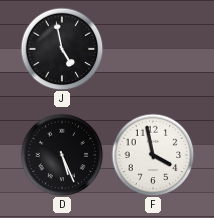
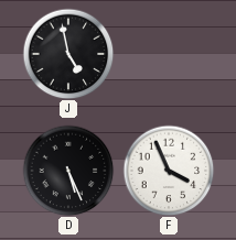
F: 3:58 -> 3:56
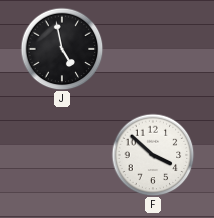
D: 5:26 -> none
F: 3:56 -> 3:52
